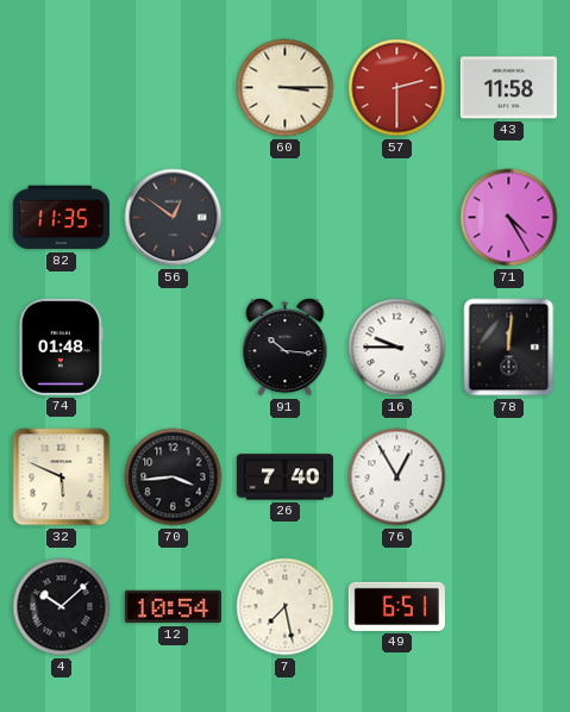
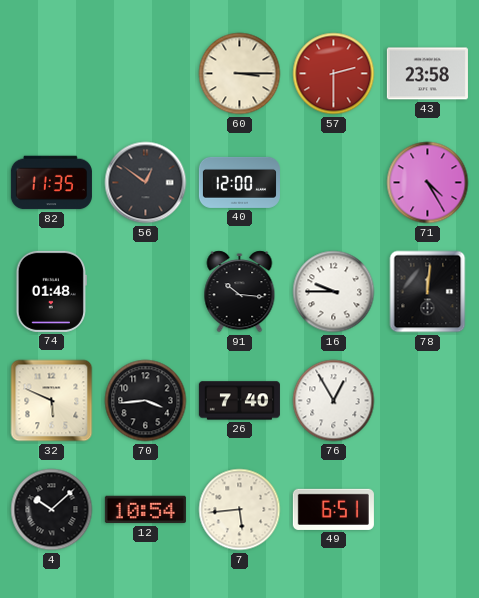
43: 11:58 -> 23:58
40: none -> 12:00
7: 7:28 -> 5:44
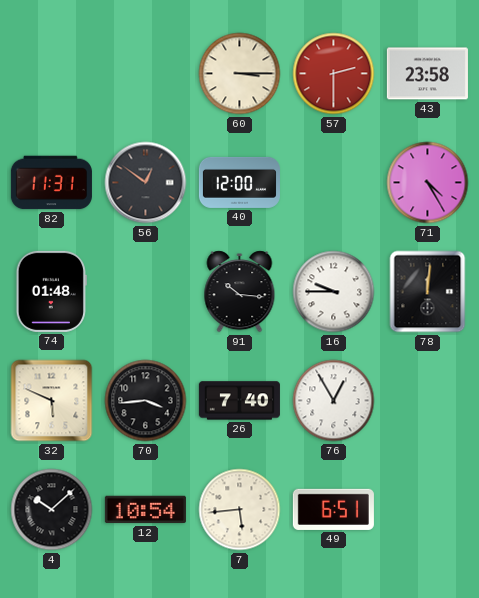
82: 11:35 -> 11:31
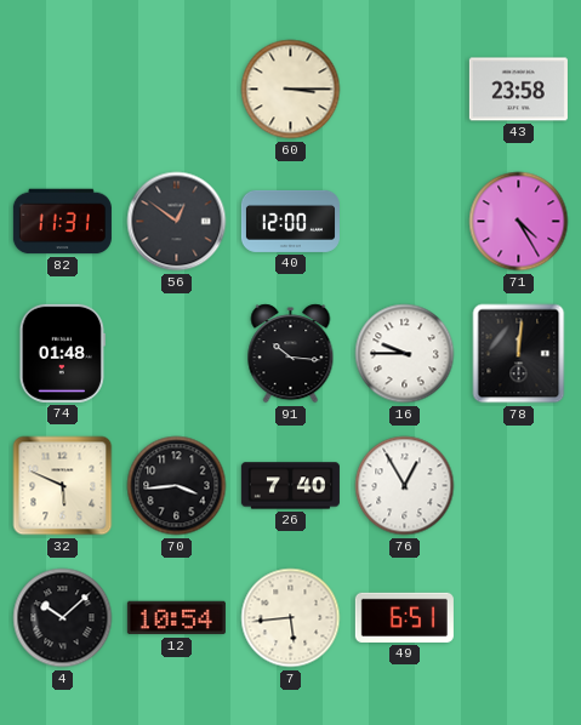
57: 2:30 -> none
